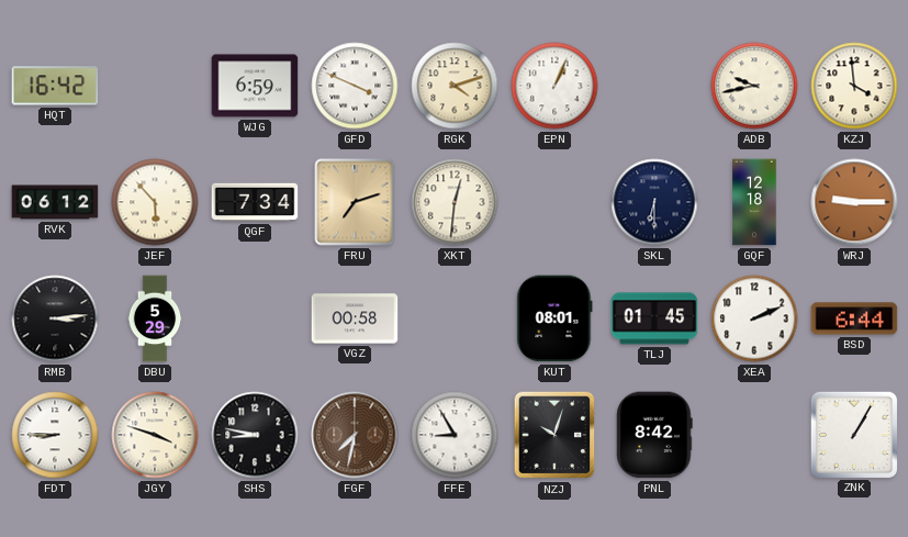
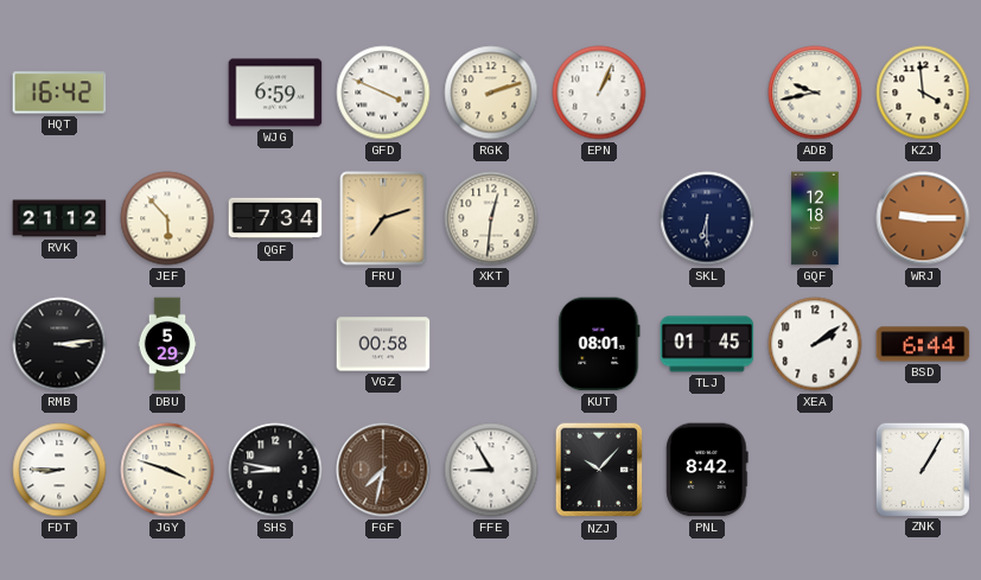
RGK: 4:12 -> 2:12
RVK: 06:12 -> 21:12
XEA: 2:11 -> 2:09
NZJ: 10:03 -> 10:07
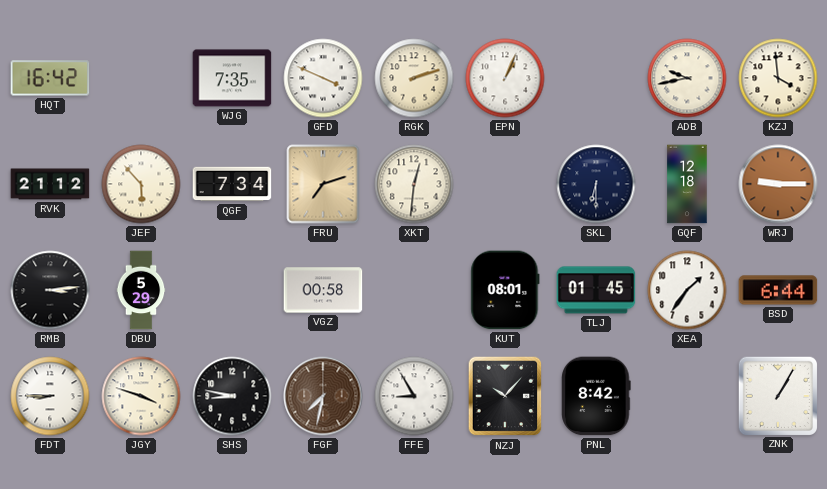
WJG: 6:59 -> 7:35
XEA: 2:09 -> 1:36
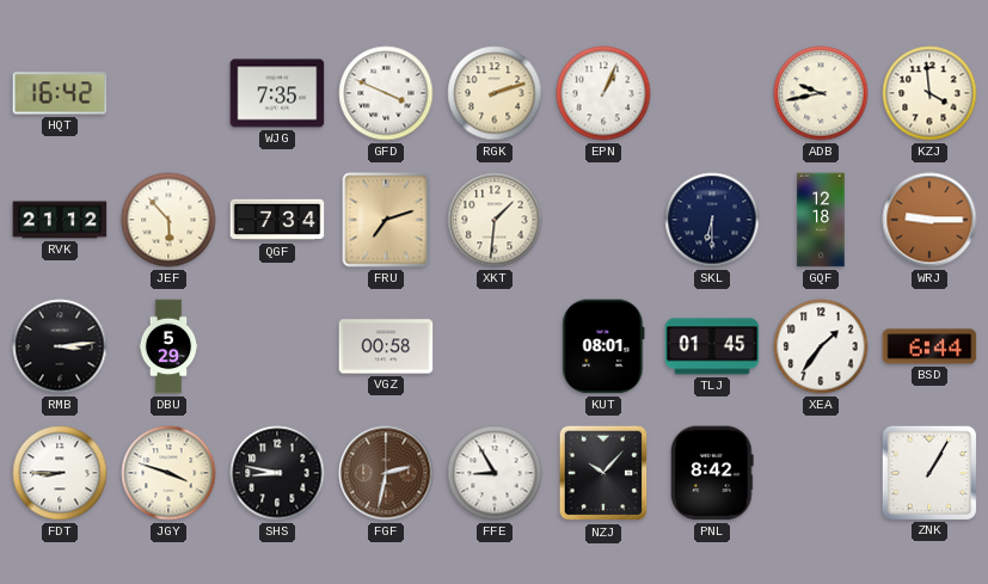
XKT: 12:31 -> 1:31
FGF: 7:32 -> 2:32
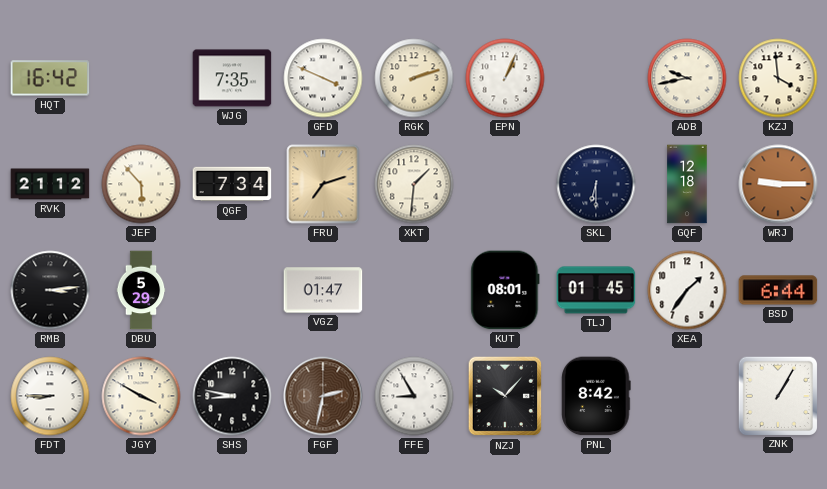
VGZ: 00:58 -> 01:47
JGY: 3:48 -> 3:50
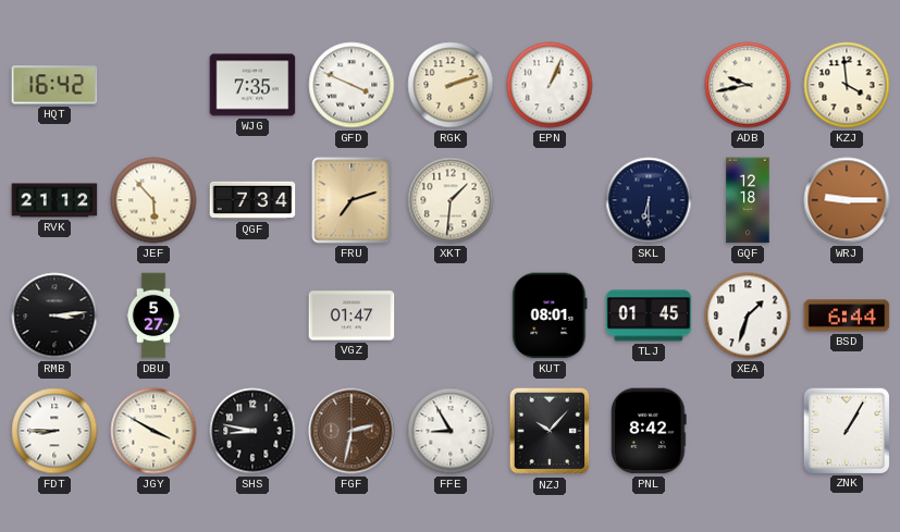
DBU: 5:29 -> 5:27
XEA: 1:36 -> 1:33
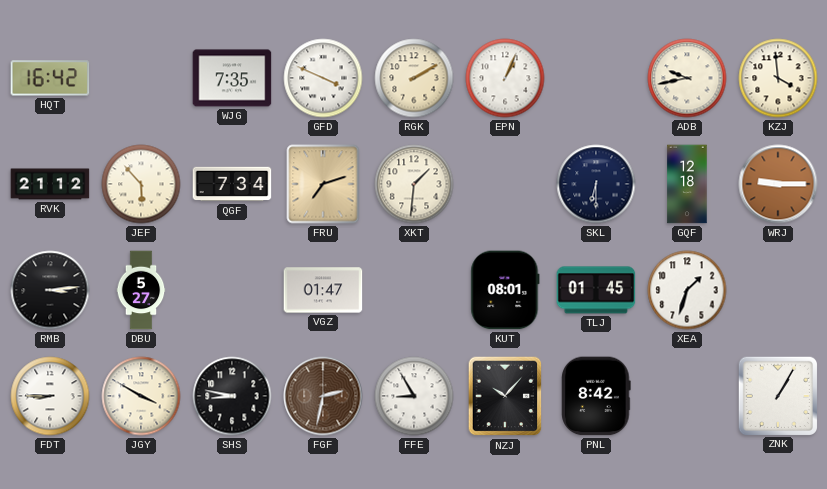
RGK: 2:12 -> 2:10
BSD: 6:44 -> none
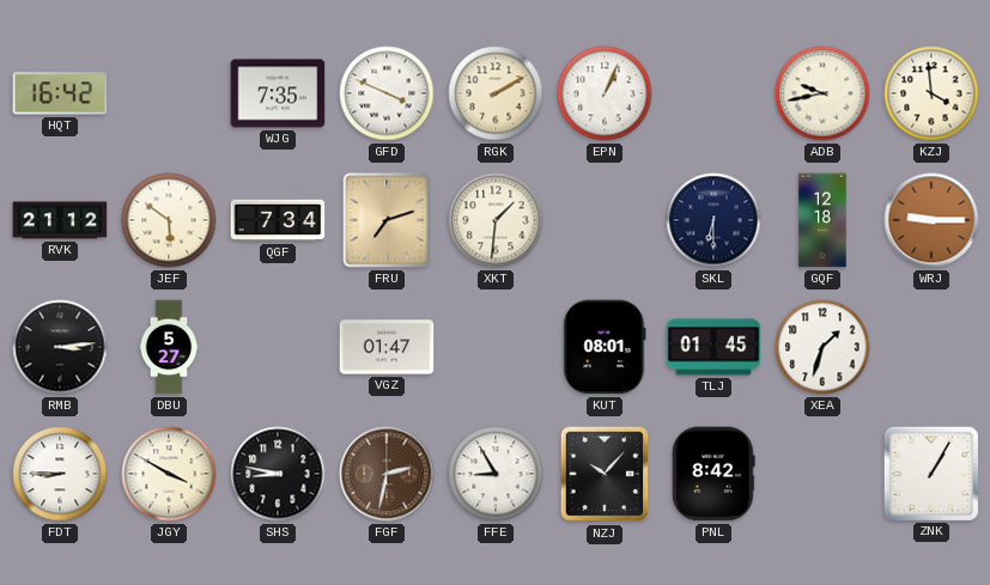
JEF: 5:53 -> 5:51
